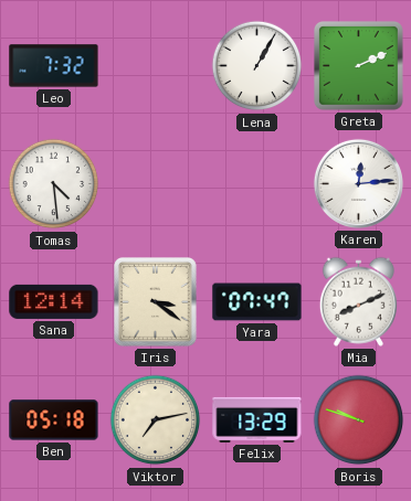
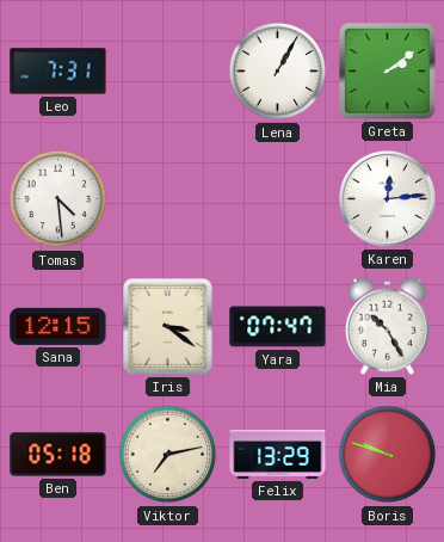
Leo: 7:32 -> 7:31
Greta: 2:11 -> 2:09
Sana: 12:14 -> 12:15
Mia: 8:11 -> 10:25
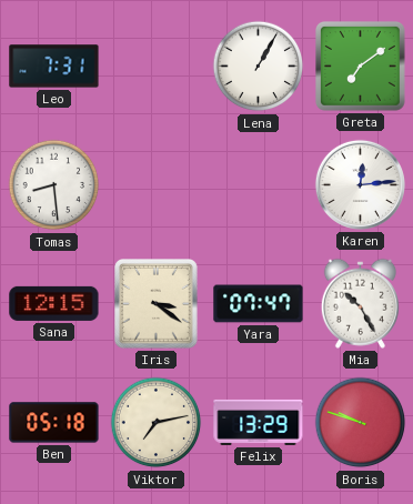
Greta: 2:09 -> 7:09
Tomas: 4:29 -> 8:29
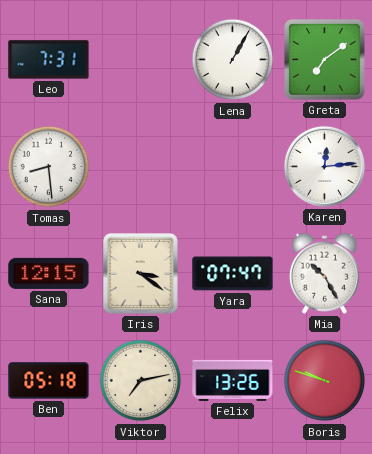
Felix: 13:29 -> 13:26
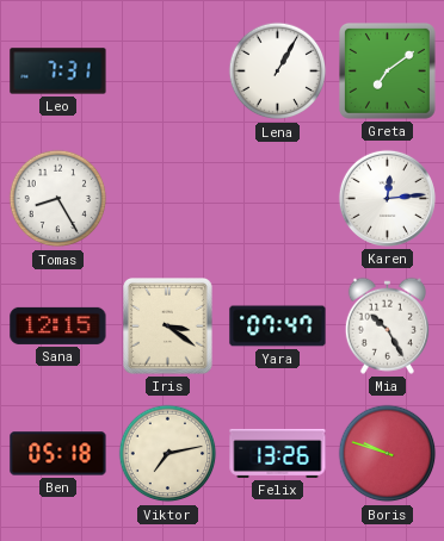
Tomas: 8:29 -> 8:25
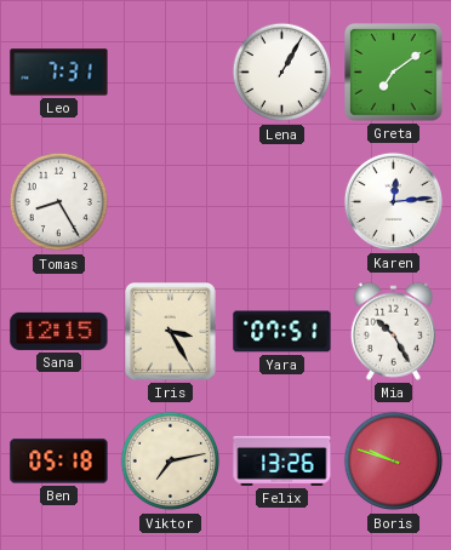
Iris: 3:21 -> 3:25
Yara: 07:47 -> 07:51
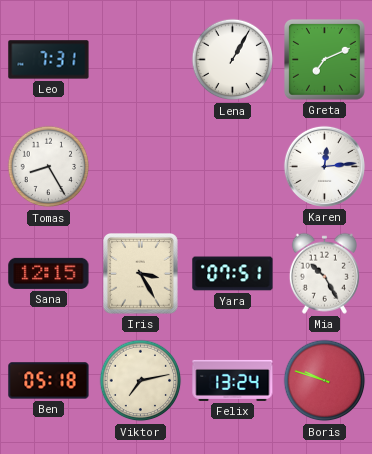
Greta: 7:09 -> 7:11
Felix: 13:26 -> 13:24
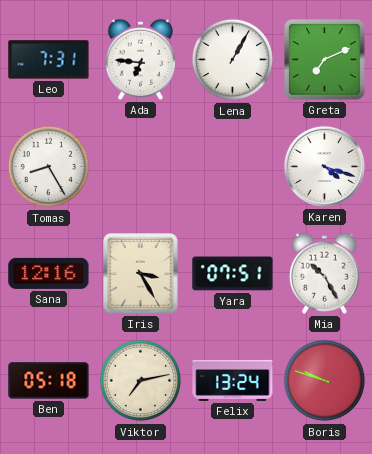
Ada: none -> 6:46
Karen: 12:14 -> 4:18
Sana: 12:15 -> 12:16
